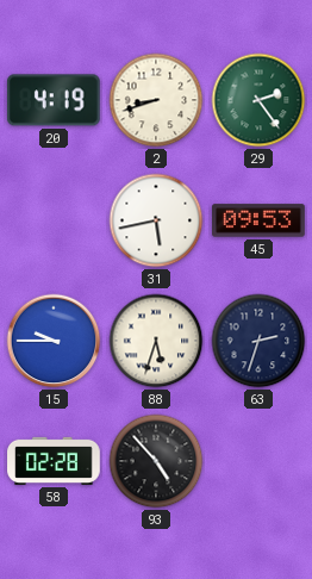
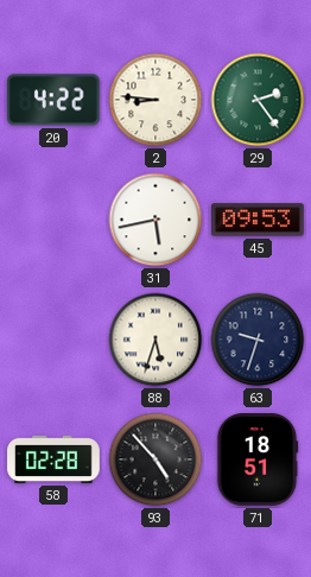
20: 4:19 -> 4:22
2: 8:42 -> 8:46
15: 9:45 -> none
63: 2:33 -> 9:33
71: none -> 18:51
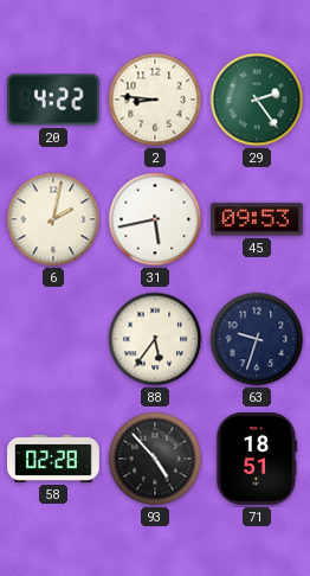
6: none -> 2:02
88: 5:33 -> 5:36
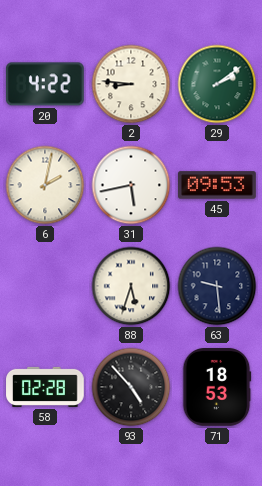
29: 2:24 -> 2:09
88: 5:36 -> 5:33
63: 9:33 -> 9:29
71: 18:51 -> 18:53
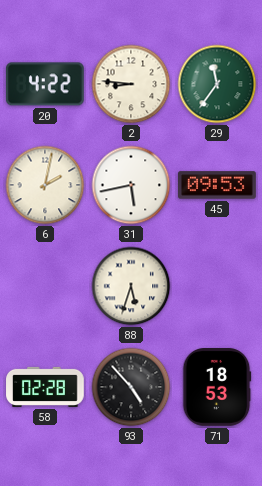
29: 2:09 -> 11:36
63: 9:29 -> none
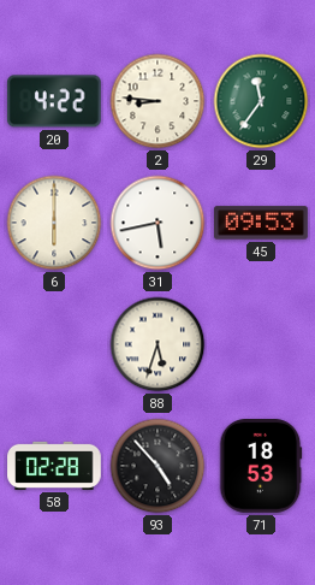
6: 2:02 -> 6:00
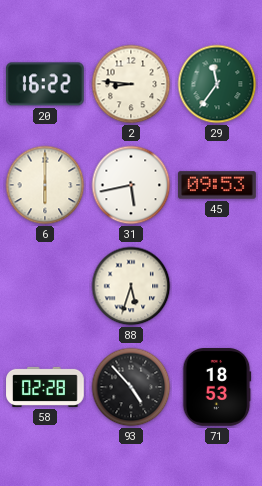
20: 4:22 -> 16:22
